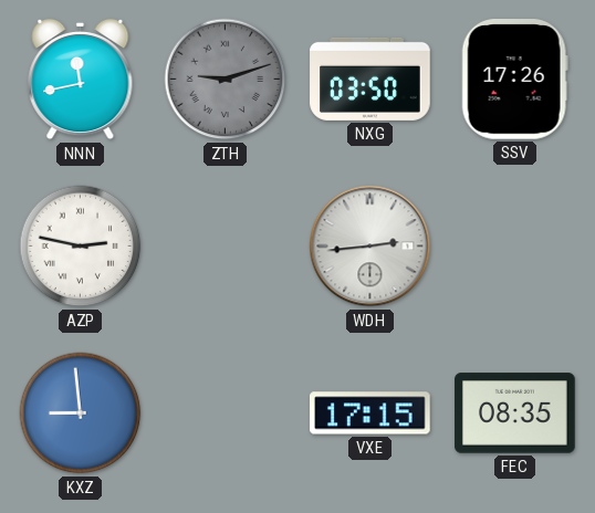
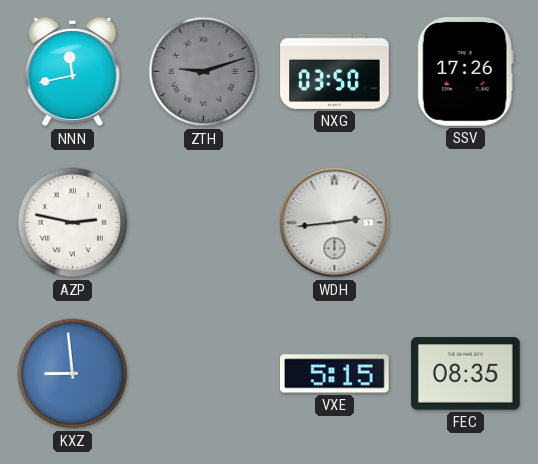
VXE: 17:15 -> 5:15
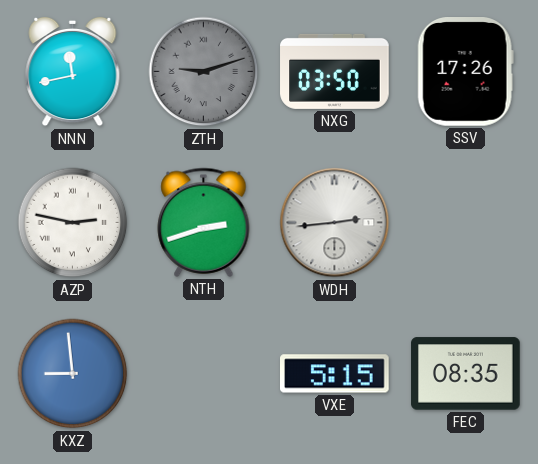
NTH: none -> 2:42
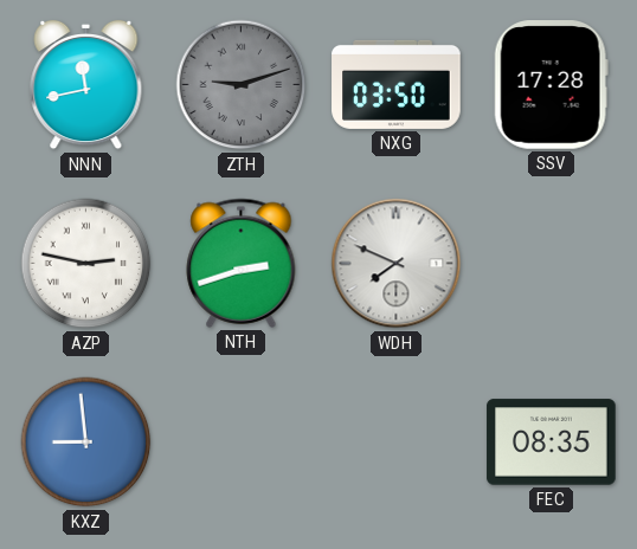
SSV: 17:26 -> 17:28
WDH: 2:44 -> 7:49
VXE: 5:15 -> none
